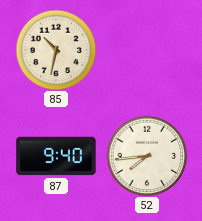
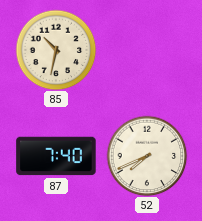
87: 9:40 -> 7:40
52: 7:44 -> 7:41
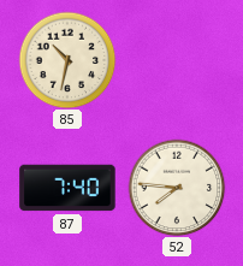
52: 7:41 -> 7:46
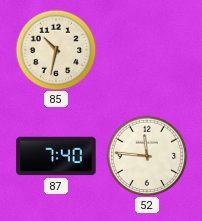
52: 7:46 -> 11:46
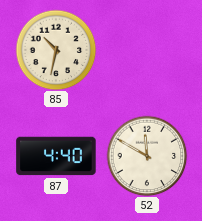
87: 7:40 -> 4:40
52: 11:46 -> 11:50
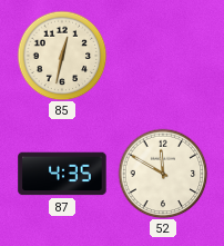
85: 10:32 -> 12:32
87: 4:40 -> 4:35
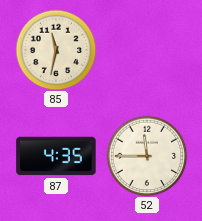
85: 12:32 -> 11:32
52: 11:50 -> 11:45
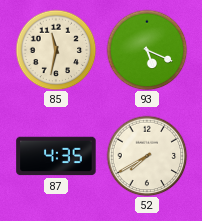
93: none -> 5:19
52: 11:45 -> 7:40
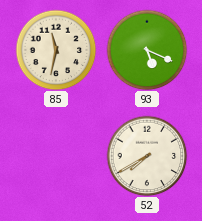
87: 4:35 -> none
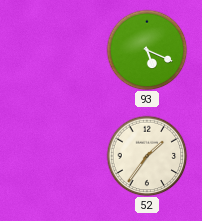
85: 11:32 -> none
52: 7:40 -> 1:36
